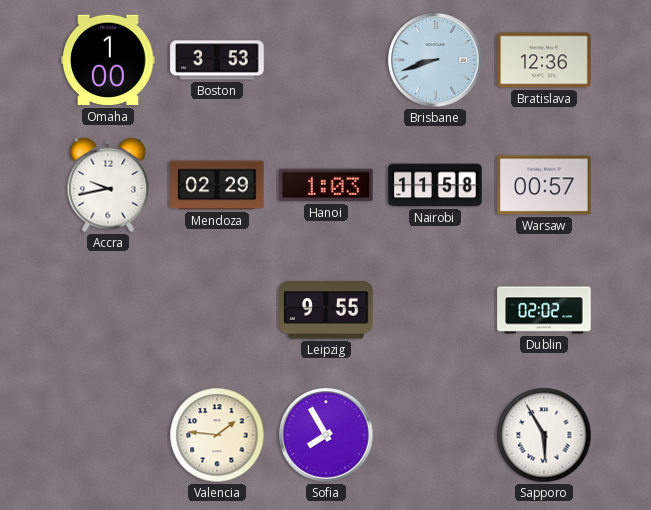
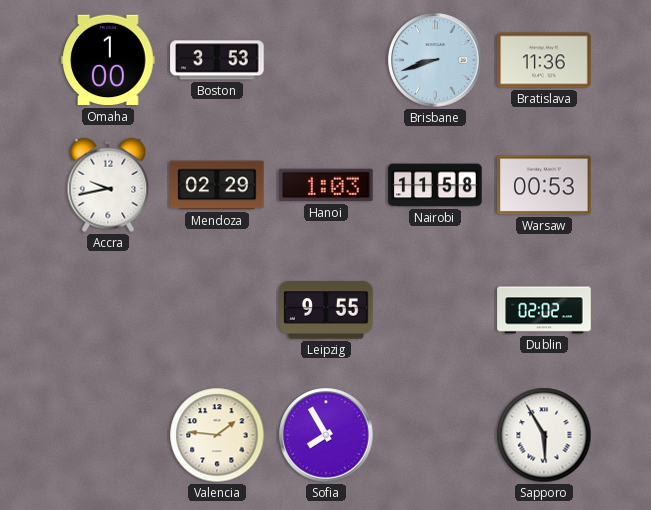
Bratislava: 12:36 -> 11:36
Warsaw: 00:57 -> 00:53
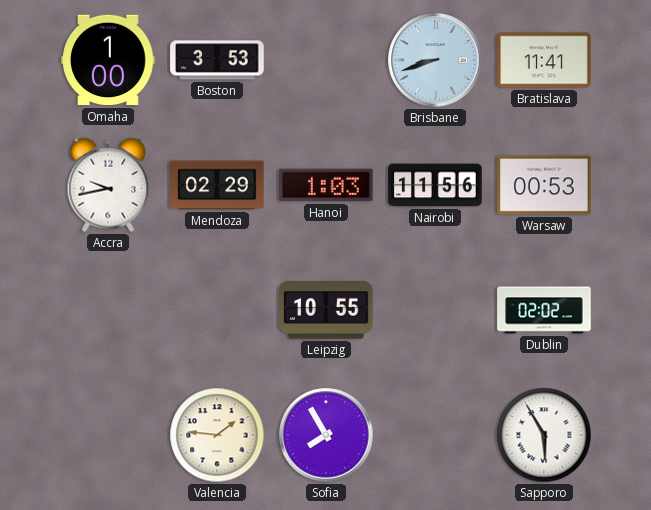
Bratislava: 11:36 -> 11:41
Nairobi: 11:58 -> 11:56
Leipzig: 9:55 -> 10:55
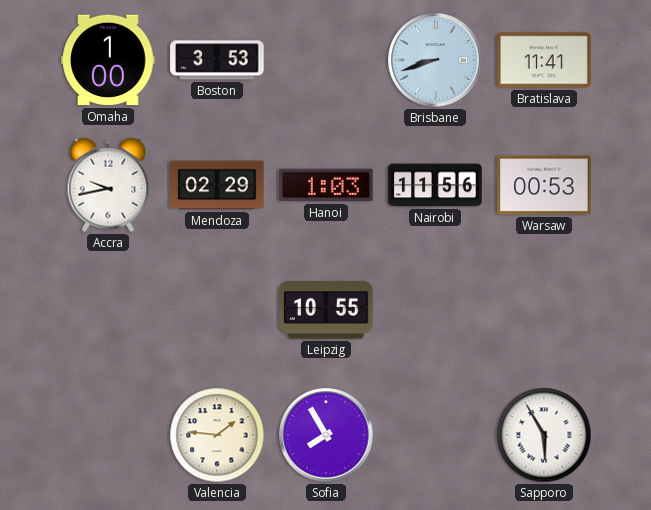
Dublin: 02:02 -> none
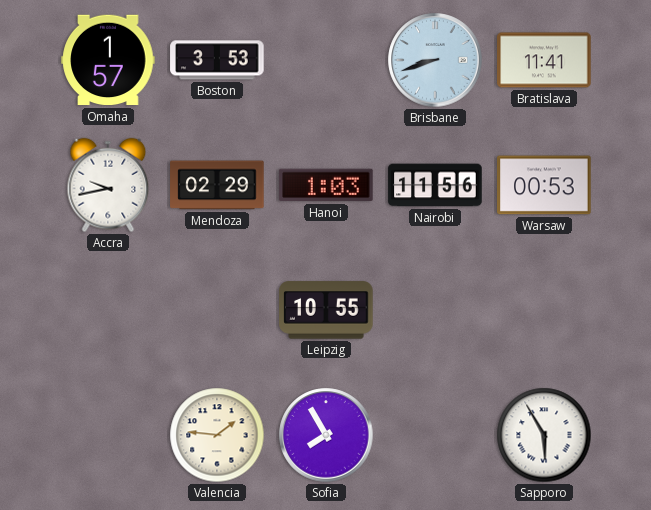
Omaha: 1:00 -> 1:57
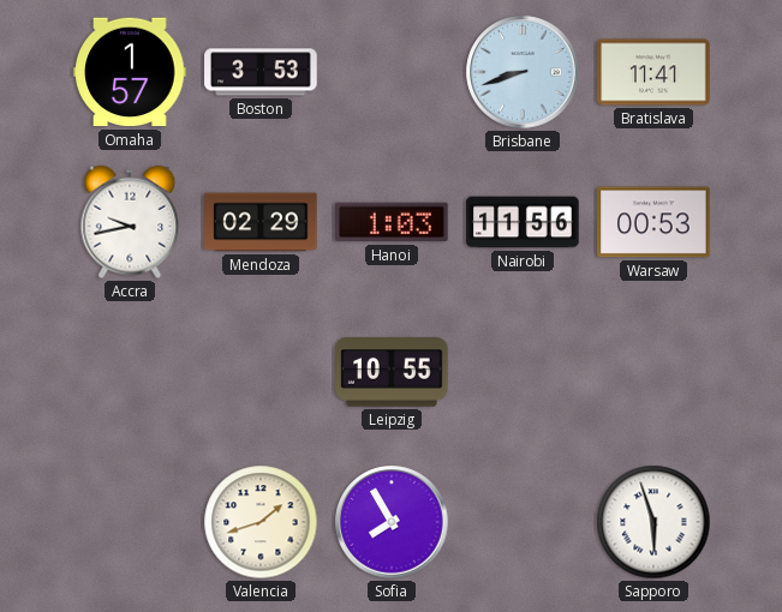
Valencia: 1:46 -> 1:42
Sapporo: 5:55 -> 5:57
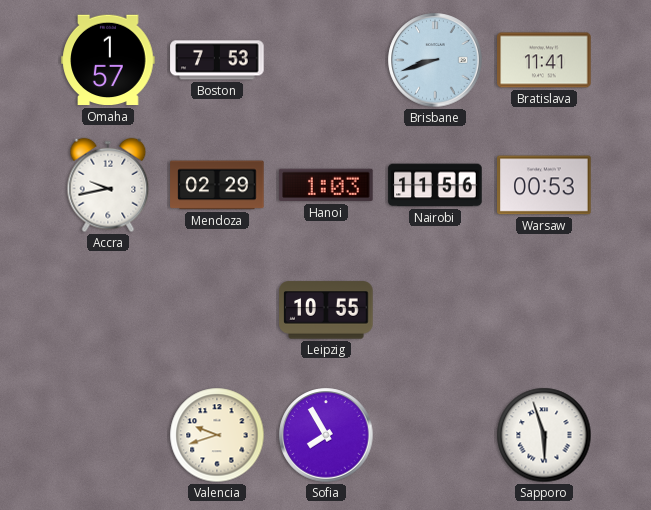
Boston: 3:53 -> 7:53
Valencia: 1:42 -> 9:42
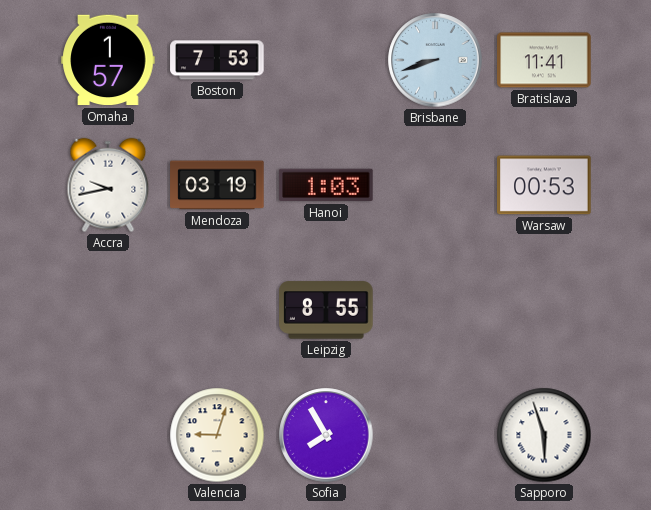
Mendoza: 02:29 -> 03:19
Nairobi: 11:56 -> none
Leipzig: 10:55 -> 8:55
Valencia: 9:42 -> 9:03
